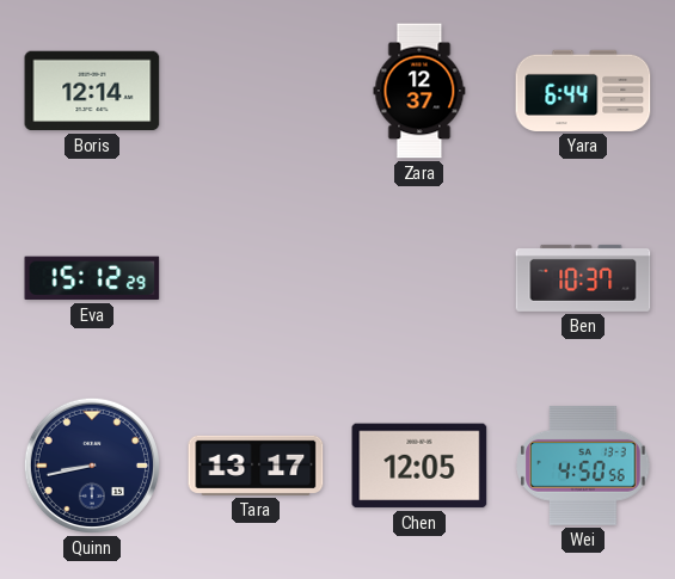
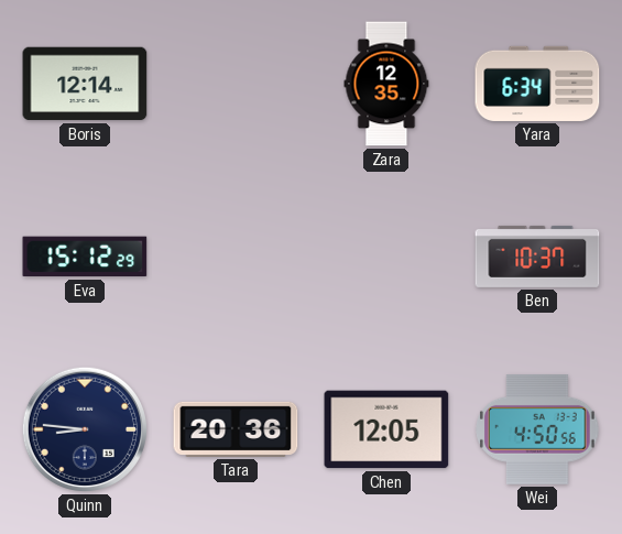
Zara: 12:37 -> 12:35
Yara: 6:44 -> 6:34
Quinn: 8:43 -> 8:46
Tara: 13:17 -> 20:36
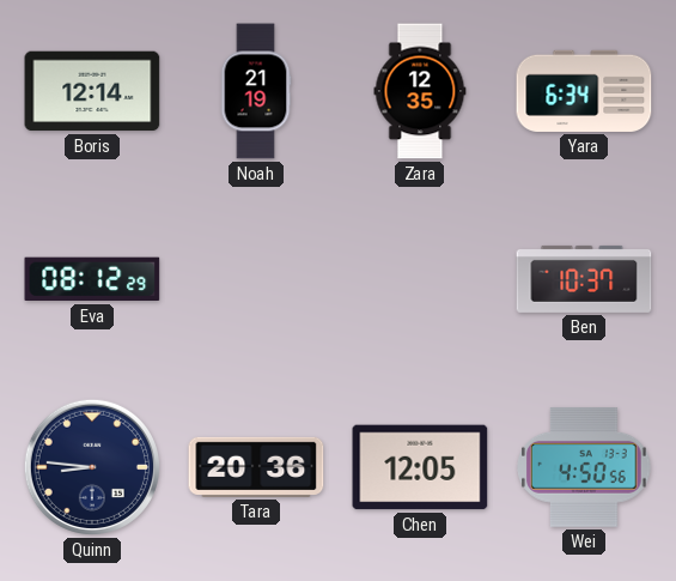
Noah: none -> 21:19
Eva: 15:12 -> 08:12
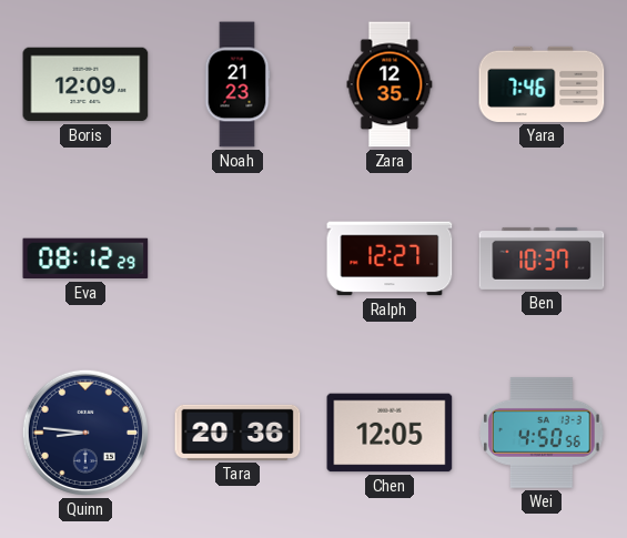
Boris: 12:14 -> 12:09
Noah: 21:19 -> 21:23
Yara: 6:34 -> 7:46
Ralph: none -> 12:27
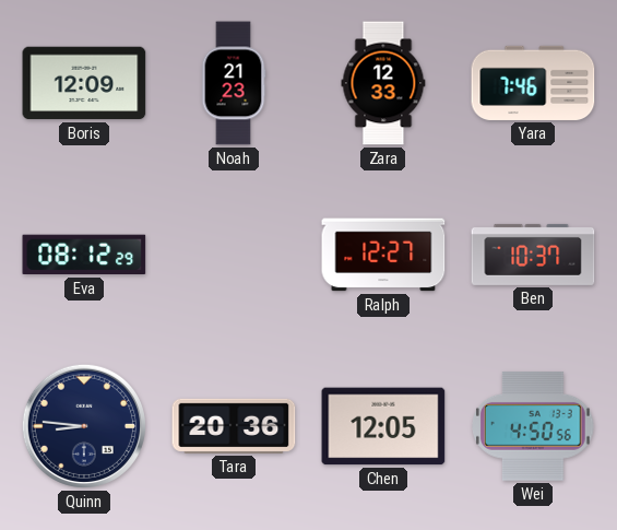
Zara: 12:35 -> 12:33
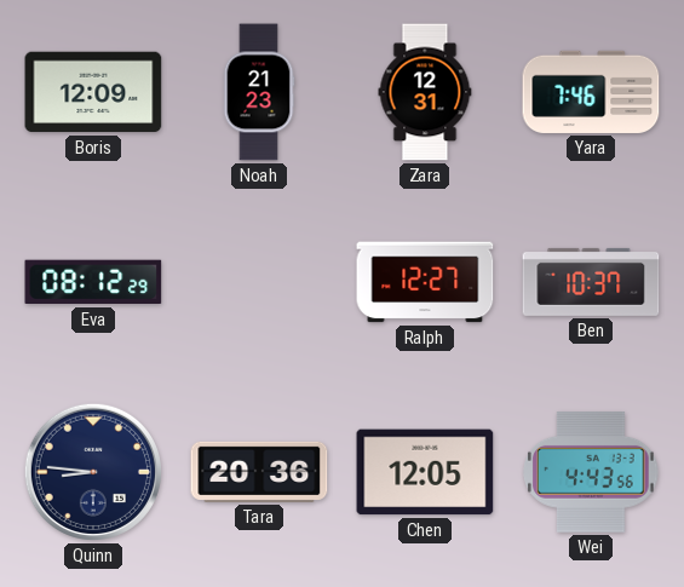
Zara: 12:33 -> 12:31
Wei: 4:50 -> 4:43
